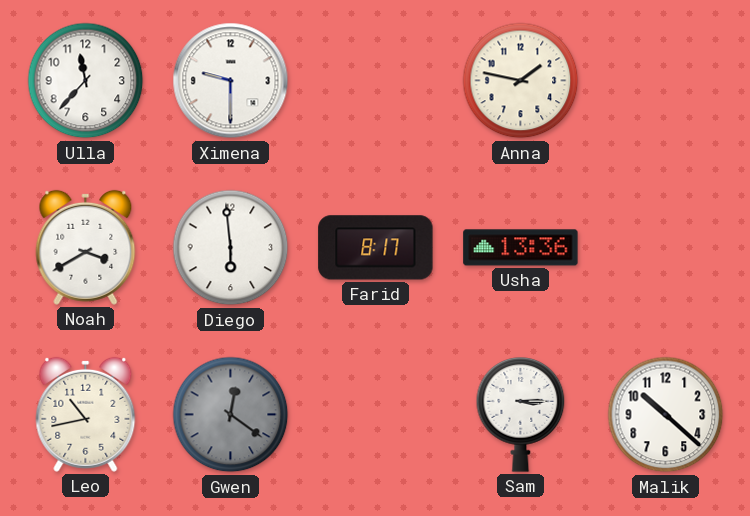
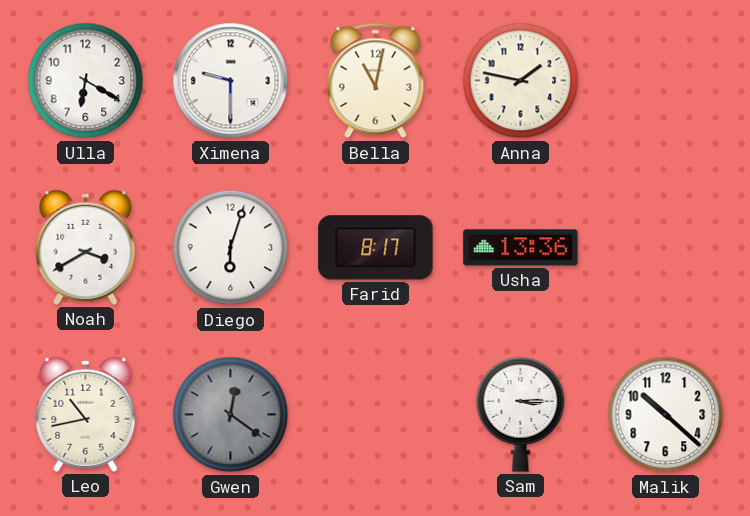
Ulla: 11:37 -> 6:20
Bella: none -> 11:02
Diego: 5:59 -> 6:03
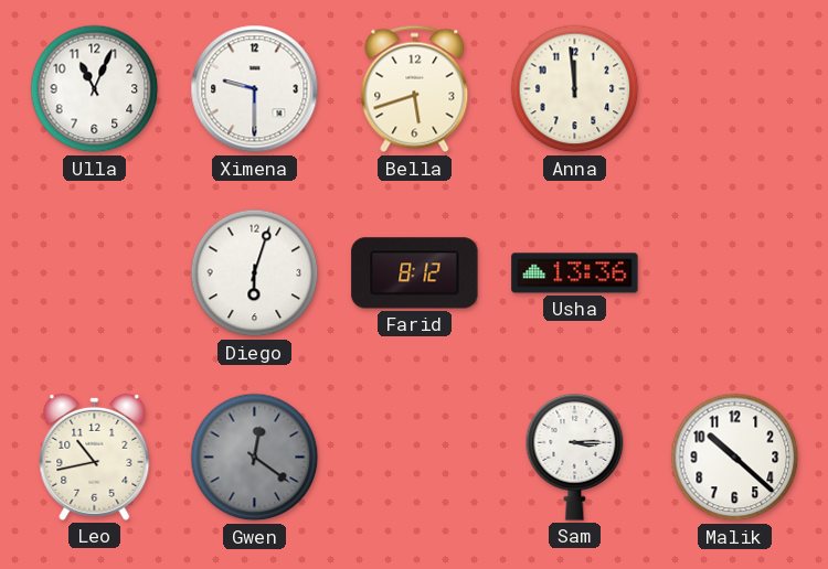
Ulla: 6:20 -> 11:04
Bella: 11:02 -> 5:42
Anna: 1:47 -> 11:59
Noah: 3:40 -> none
Farid: 8:17 -> 8:12
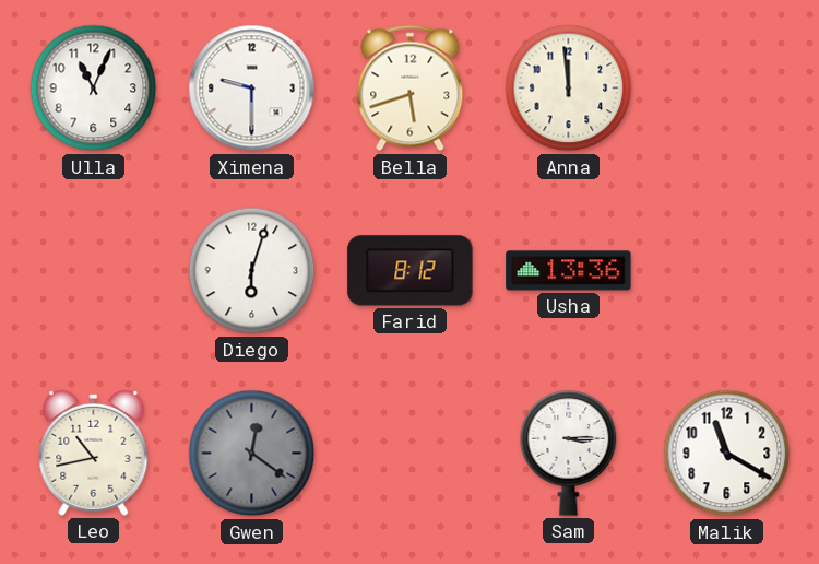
Malik: 10:22 -> 11:20
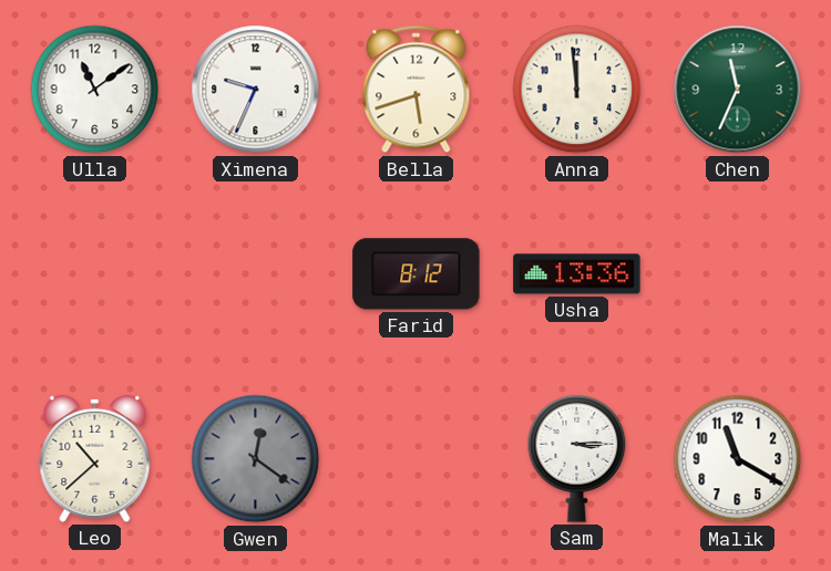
Ulla: 11:04 -> 11:09
Ximena: 9:30 -> 9:34
Chen: none -> 11:34
Diego: 6:03 -> none
Leo: 10:43 -> 10:38
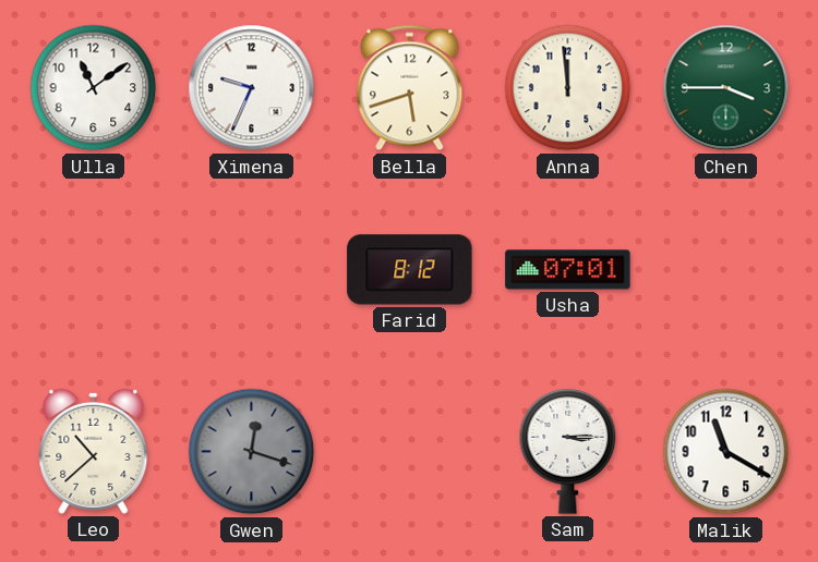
Chen: 11:34 -> 3:45
Usha: 13:36 -> 07:01
Gwen: 12:21 -> 12:18
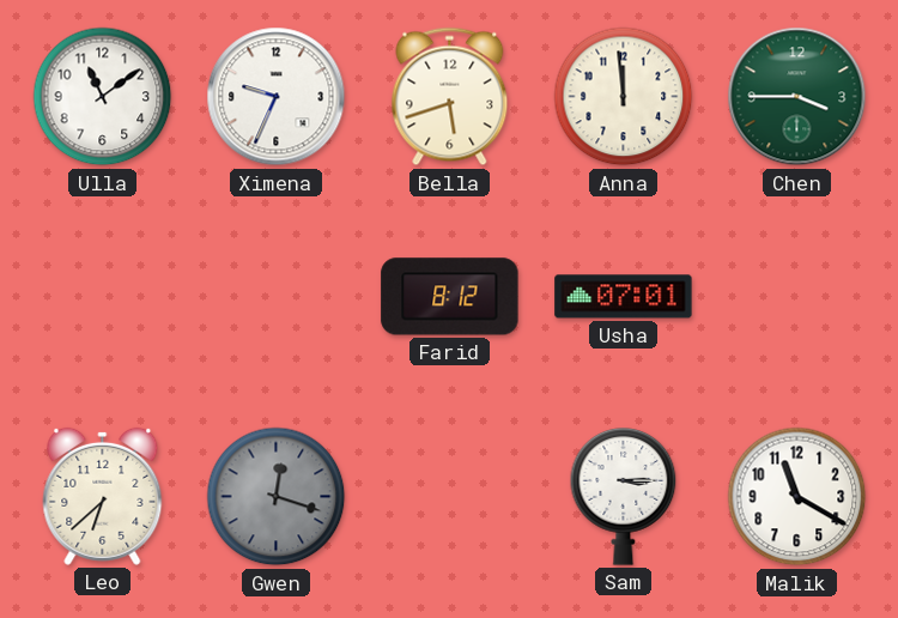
Leo: 10:38 -> 6:38
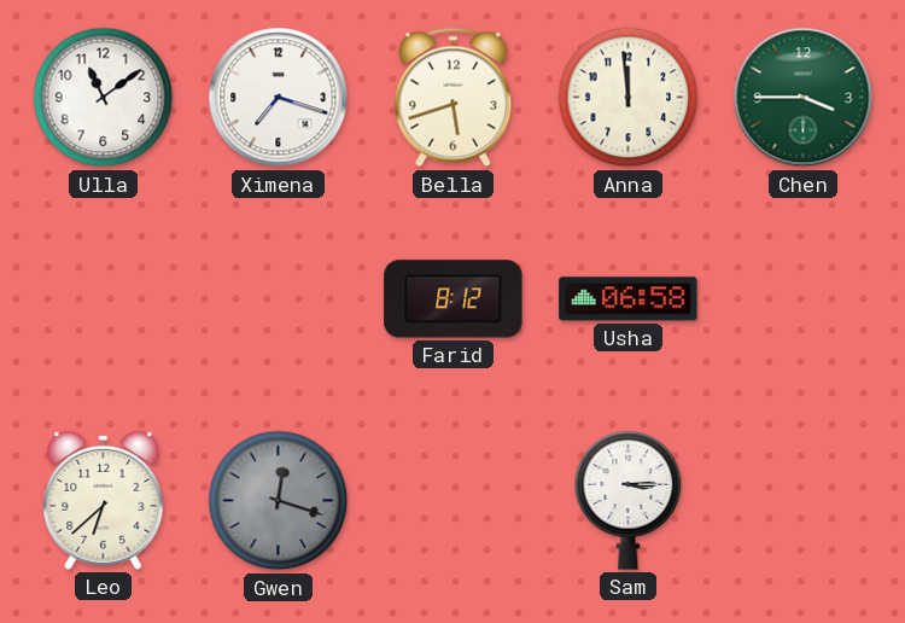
Ximena: 9:34 -> 7:18
Usha: 07:01 -> 06:58
Malik: 11:20 -> none
